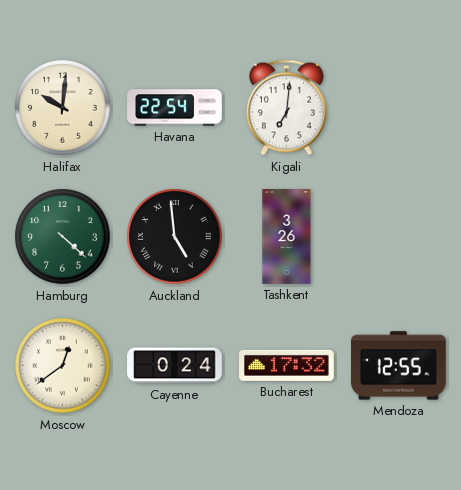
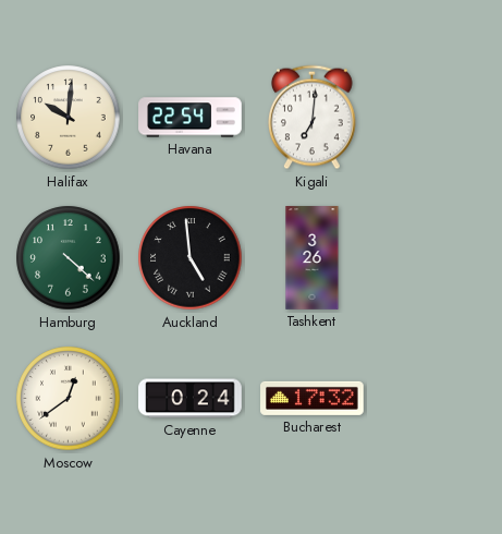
Mendoza: 12:55 -> none
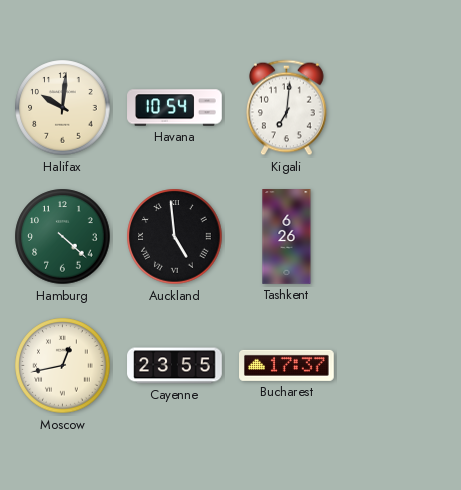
Havana: 22:54 -> 10:54
Tashkent: 3:26 -> 6:26
Moscow: 12:39 -> 12:43
Cayenne: 0:24 -> 23:55
Bucharest: 17:32 -> 17:37
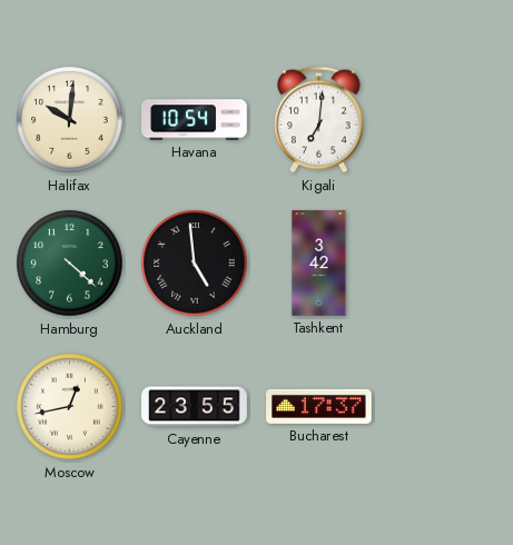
Tashkent: 6:26 -> 3:42
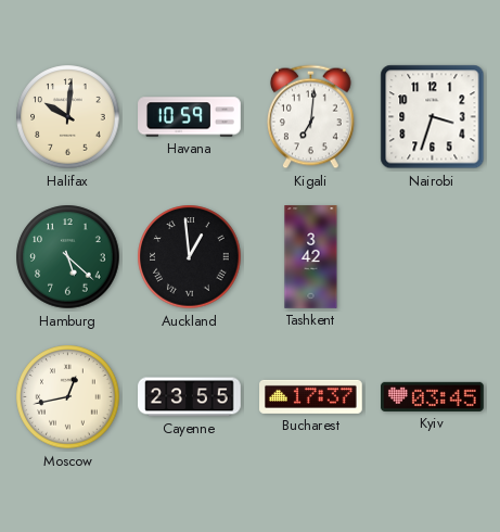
Havana: 10:54 -> 10:59
Nairobi: none -> 3:33
Hamburg: 4:22 -> 5:22
Auckland: 4:59 -> 12:59
Kyiv: none -> 03:45
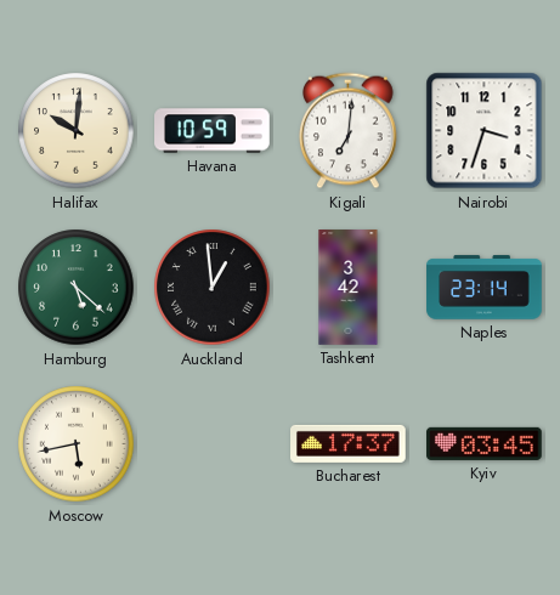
Naples: none -> 23:14
Moscow: 12:43 -> 5:43
Cayenne: 23:55 -> none
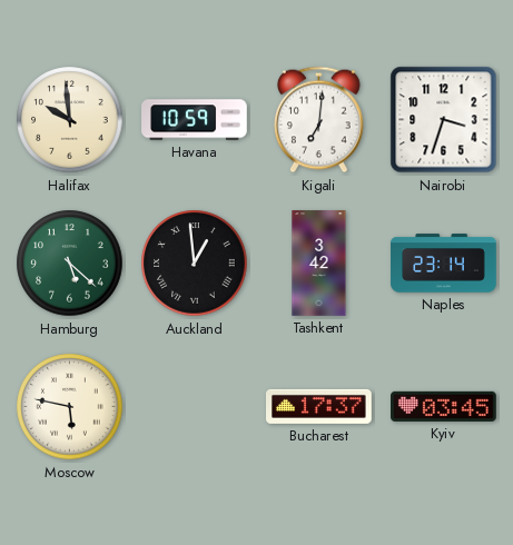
Halifax: 10:01 -> 9:59
Moscow: 5:43 -> 5:47
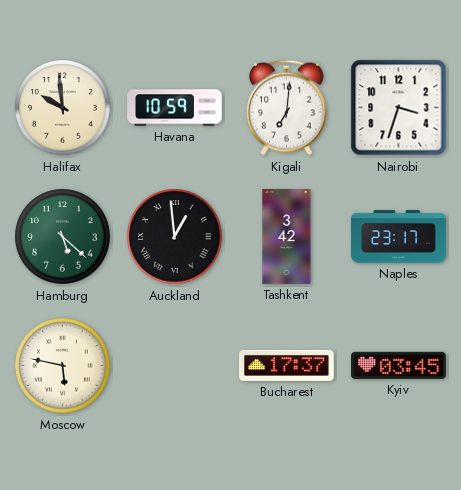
Naples: 23:14 -> 23:17
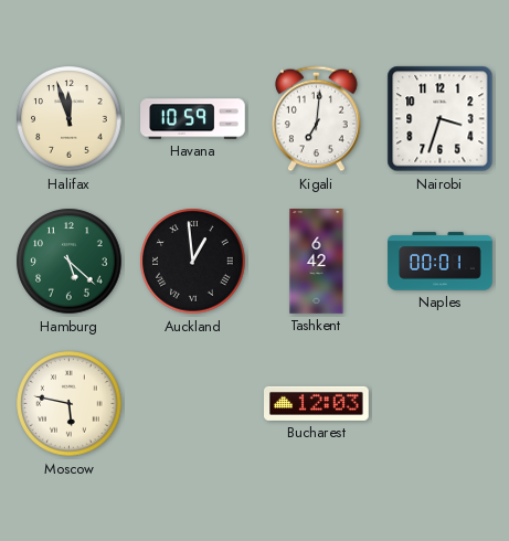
Halifax: 9:59 -> 11:57
Tashkent: 3:42 -> 6:42
Naples: 23:17 -> 00:01
Bucharest: 17:37 -> 12:03
Kyiv: 03:45 -> none
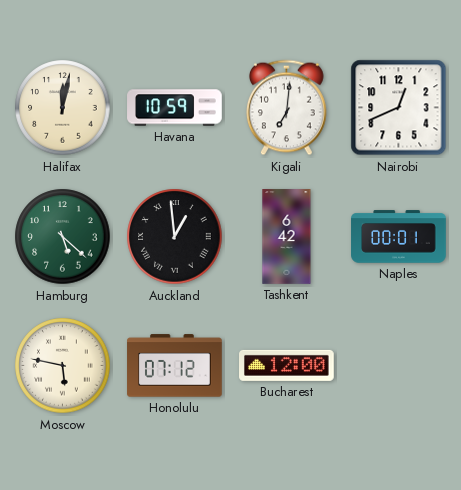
Halifax: 11:57 -> 12:02
Nairobi: 3:33 -> 12:41
Honolulu: none -> 07:12
Bucharest: 12:03 -> 12:00
